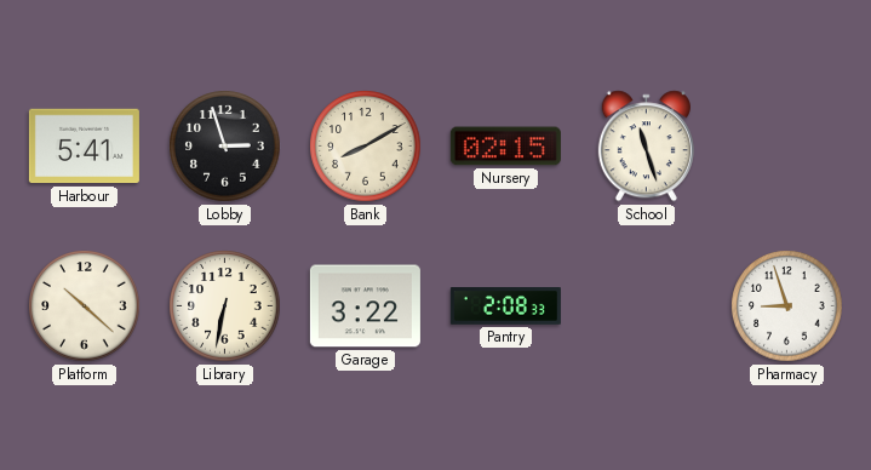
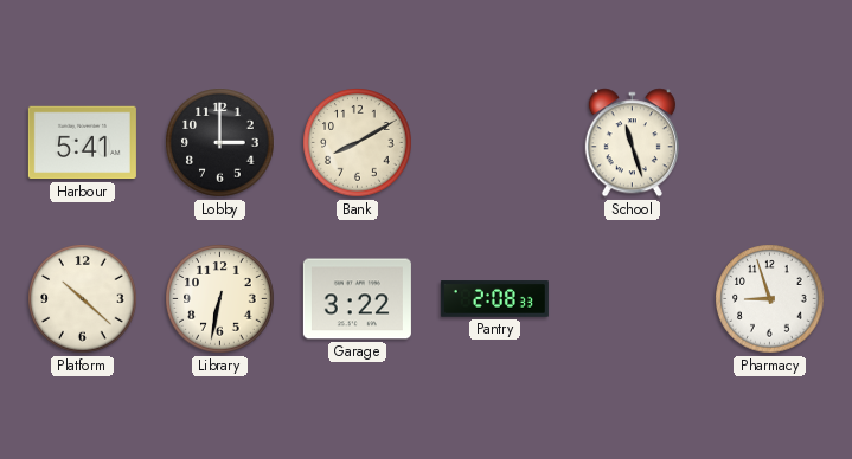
Lobby: 2:57 -> 3:00
Nursery: 02:15 -> none
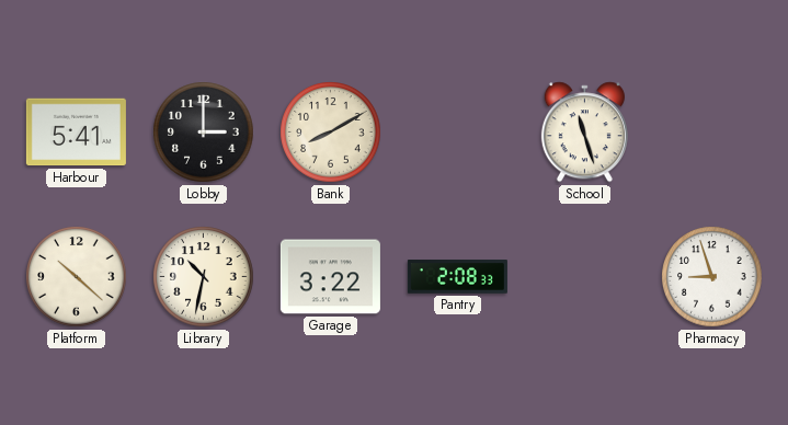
Library: 6:32 -> 10:32
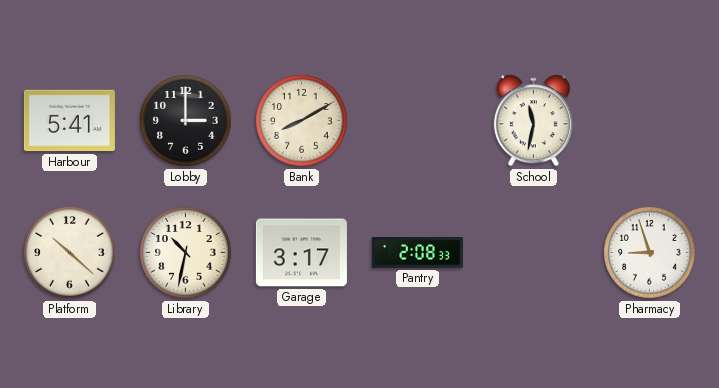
School: 11:27 -> 11:32
Garage: 3:22 -> 3:17
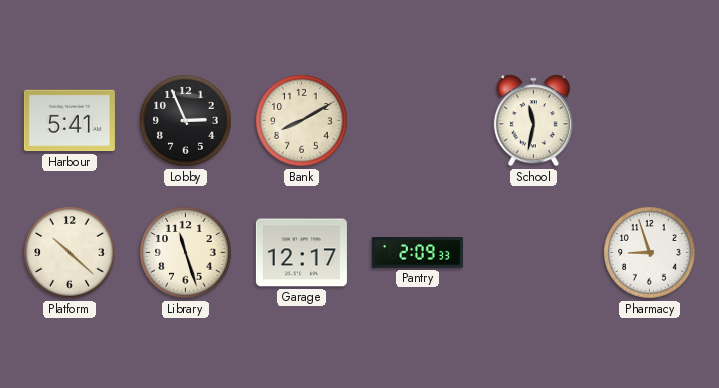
Lobby: 3:00 -> 2:56
Library: 10:32 -> 11:27
Garage: 3:17 -> 12:17
Pantry: 2:08 -> 2:09
